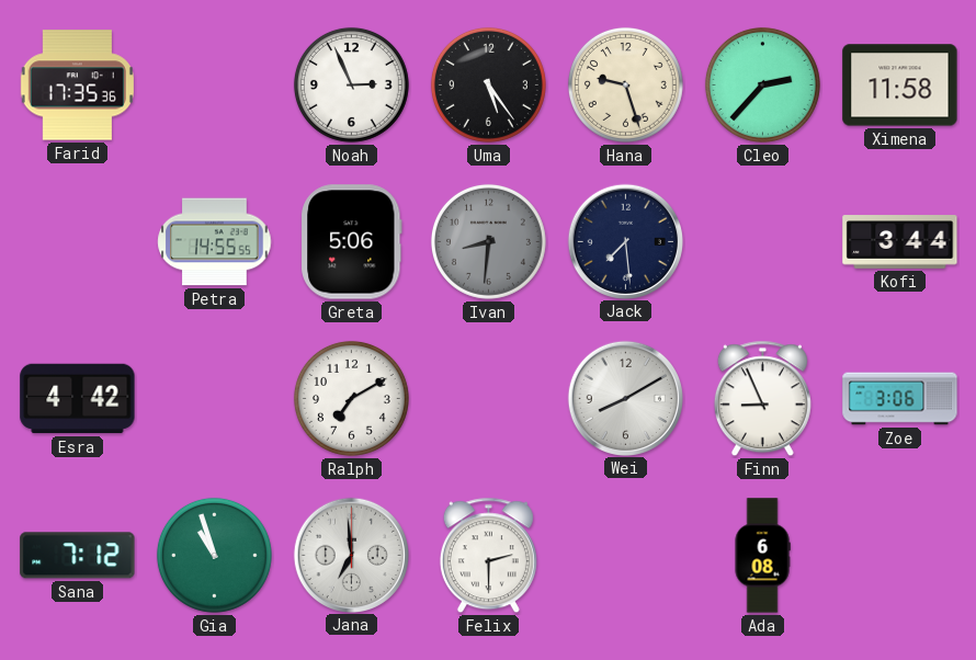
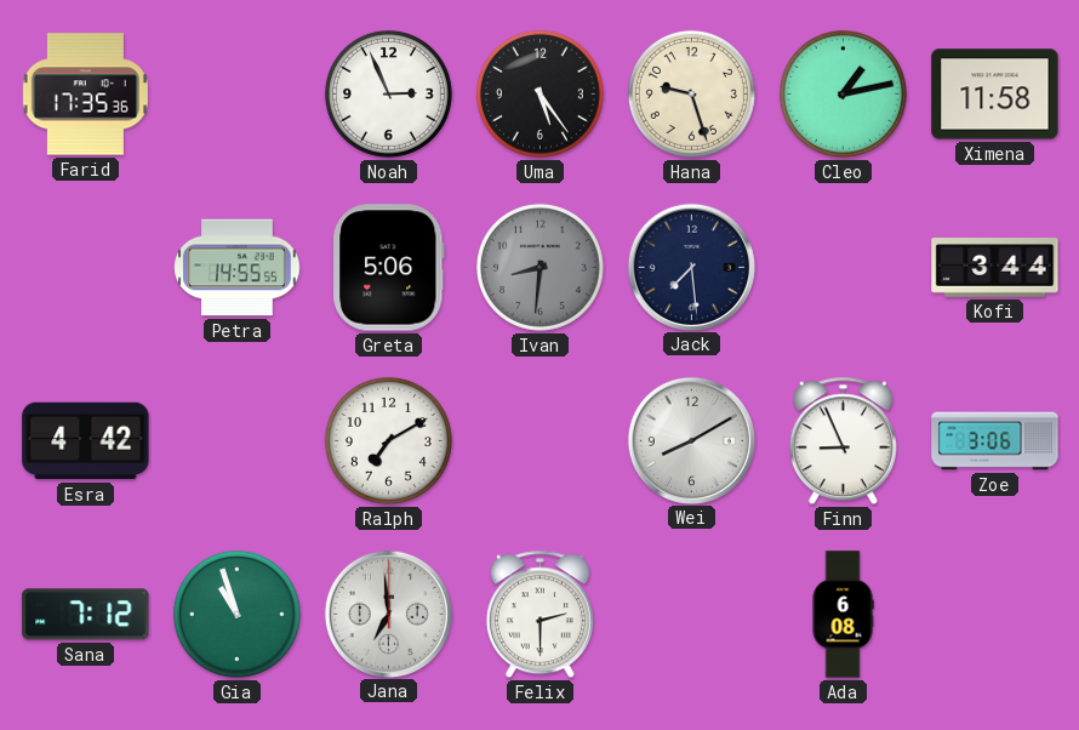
Cleo: 2:37 -> 1:13
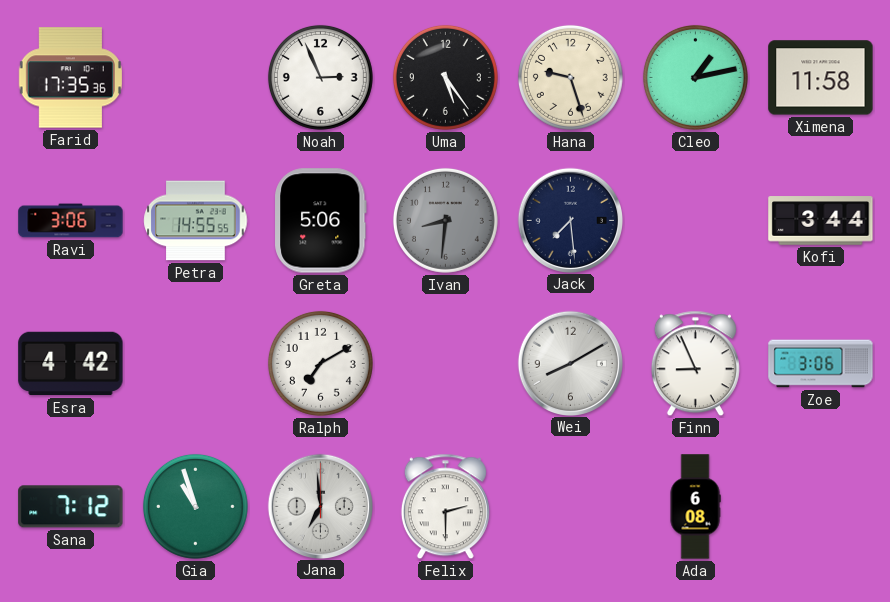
Ravi: none -> 3:06
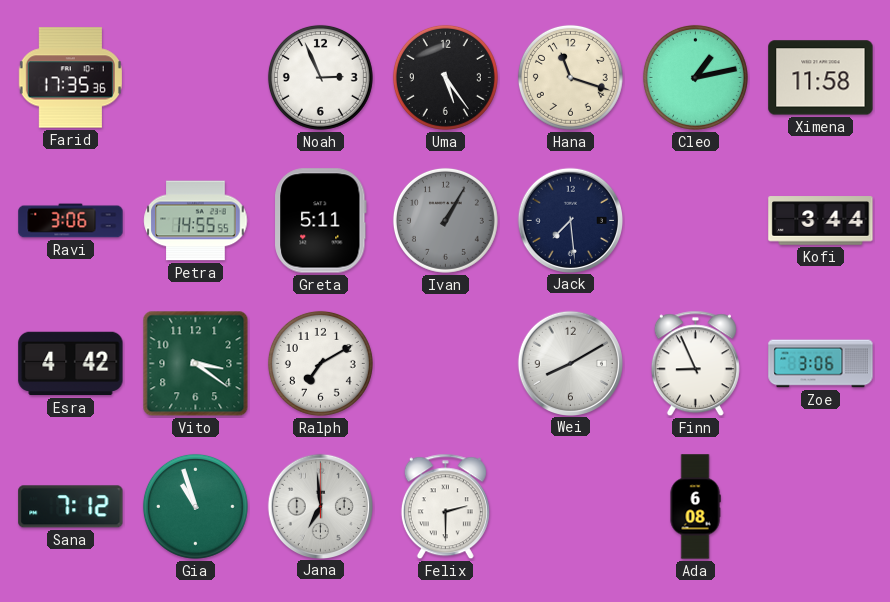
Hana: 9:27 -> 11:18
Greta: 5:06 -> 5:11
Ivan: 8:31 -> 1:05
Vito: none -> 3:21
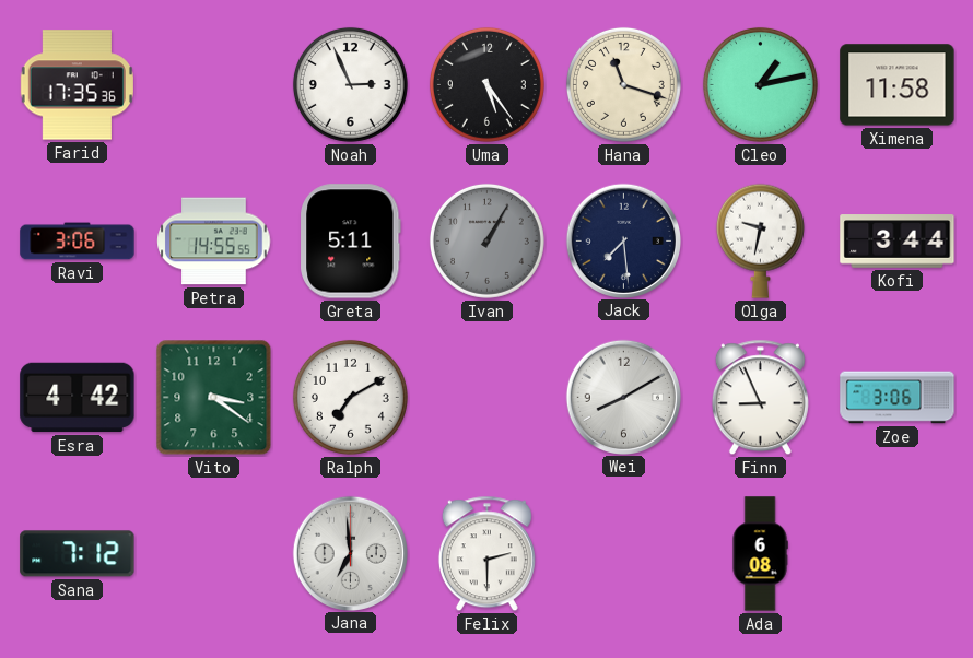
Olga: none -> 9:32
Gia: 10:57 -> none
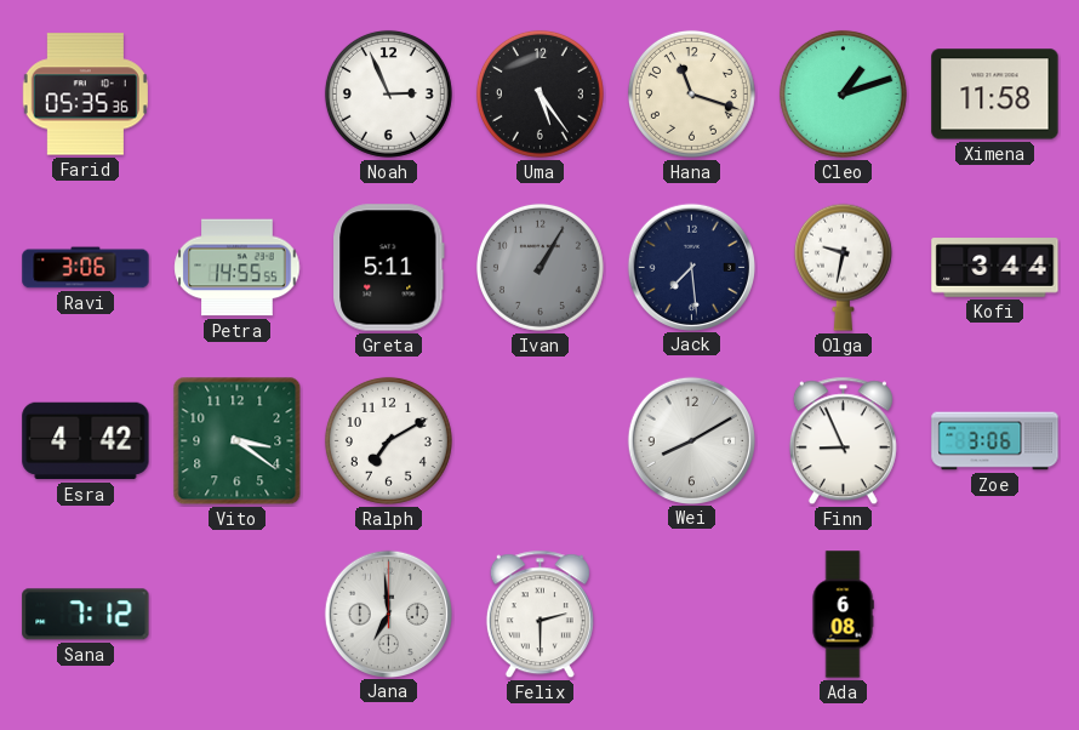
Farid: 17:35 -> 05:35
Cleo: 1:13 -> 1:12
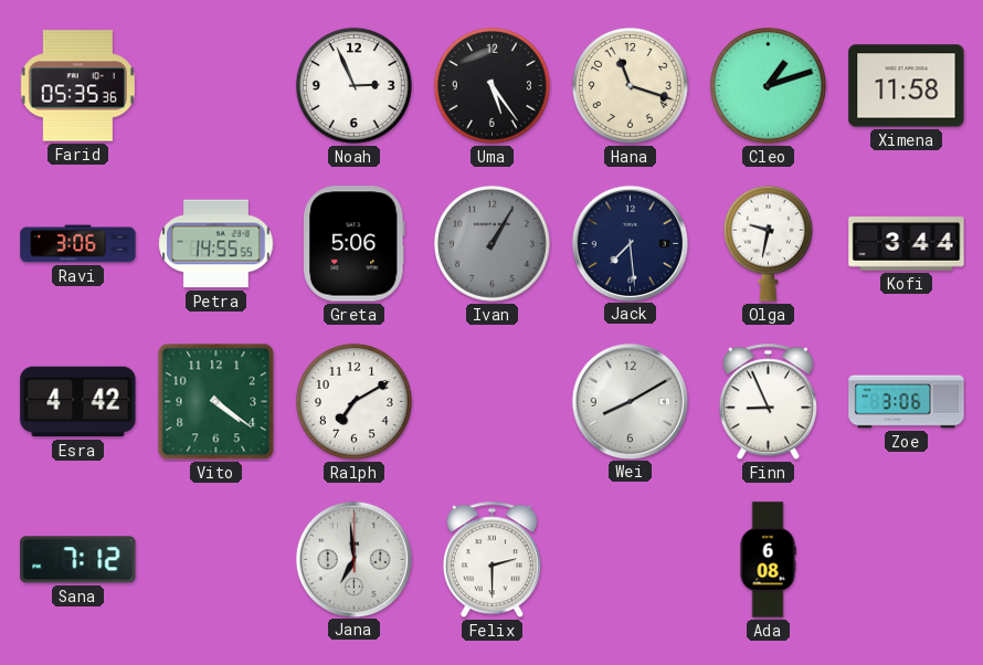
Greta: 5:11 -> 5:06
Vito: 3:21 -> 4:21
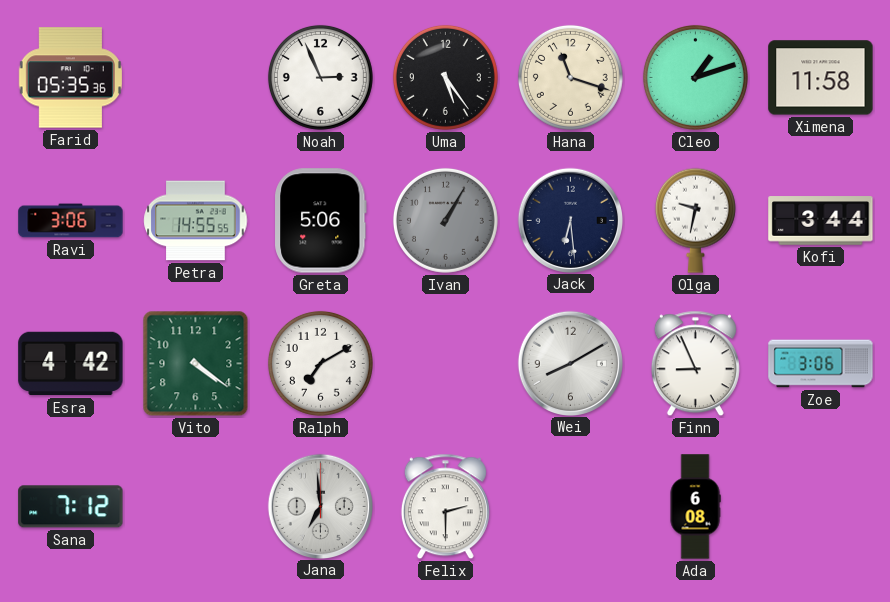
Jack: 7:29 -> 6:29
